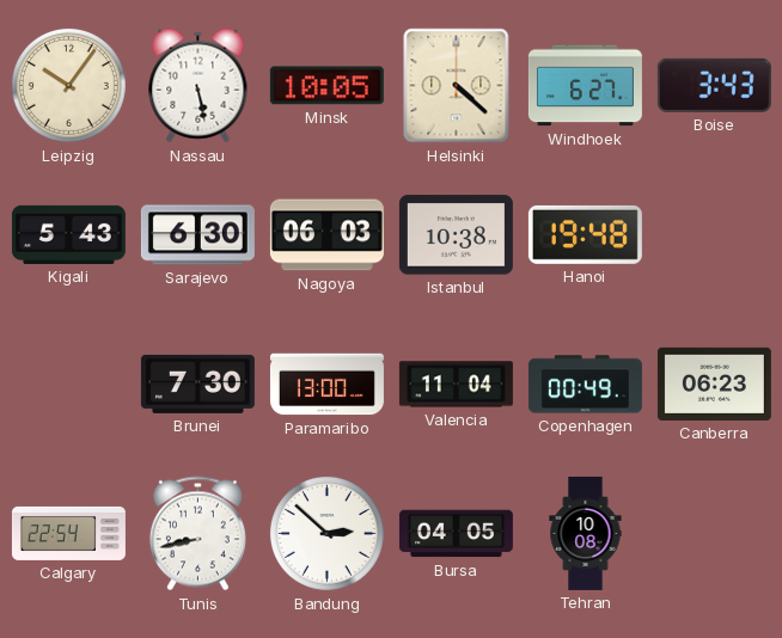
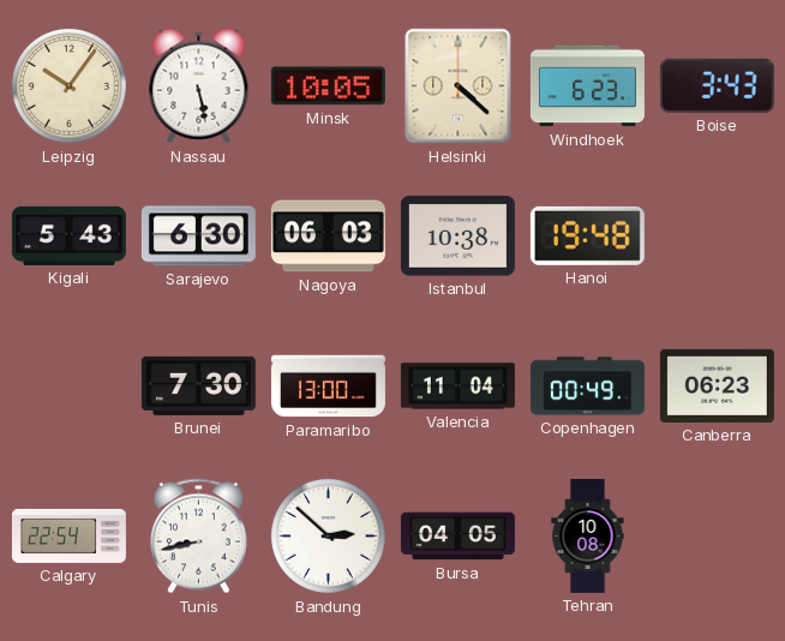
Windhoek: 6:27 -> 6:23
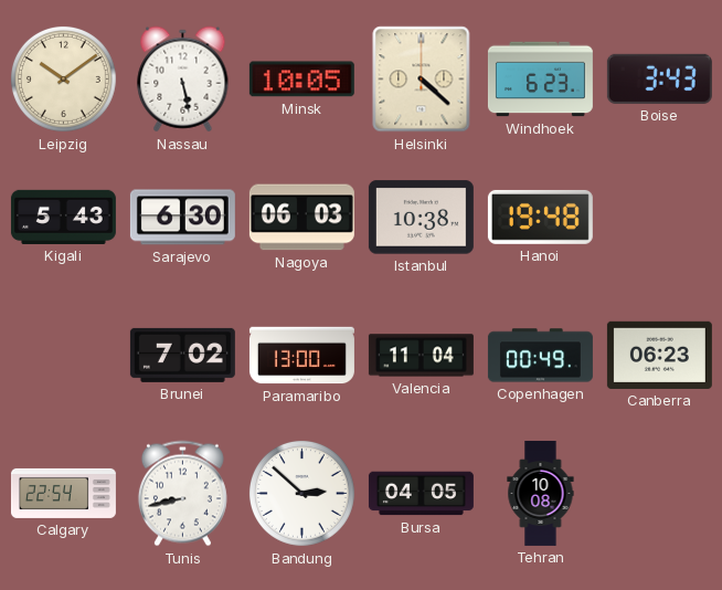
Leipzig: 10:06 -> 10:09
Brunei: 7:30 -> 7:02
